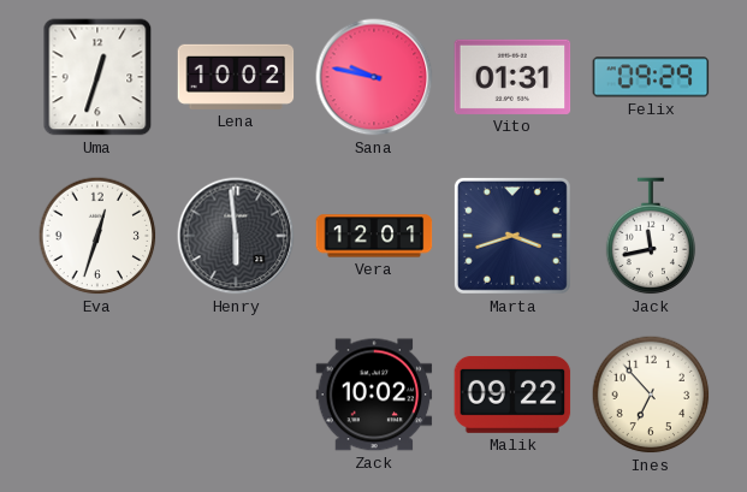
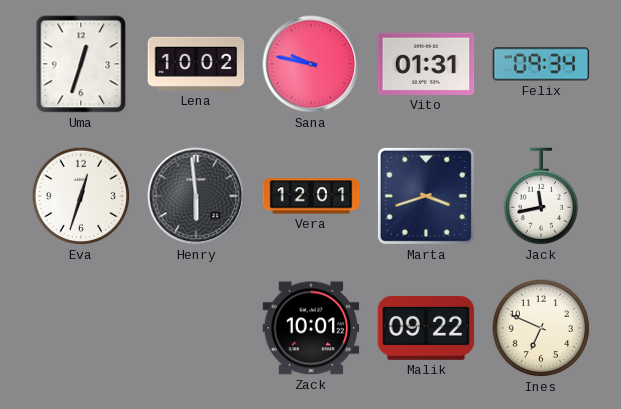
Felix: 09:29 -> 09:34
Zack: 10:02 -> 10:01
Ines: 6:53 -> 6:49
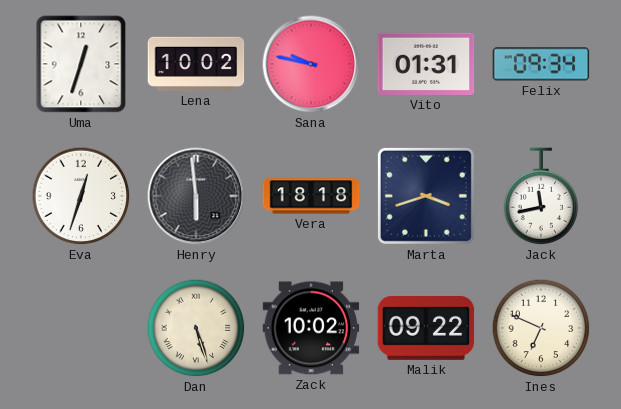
Vera: 12:01 -> 18:18
Dan: none -> 5:27
Zack: 10:01 -> 10:02
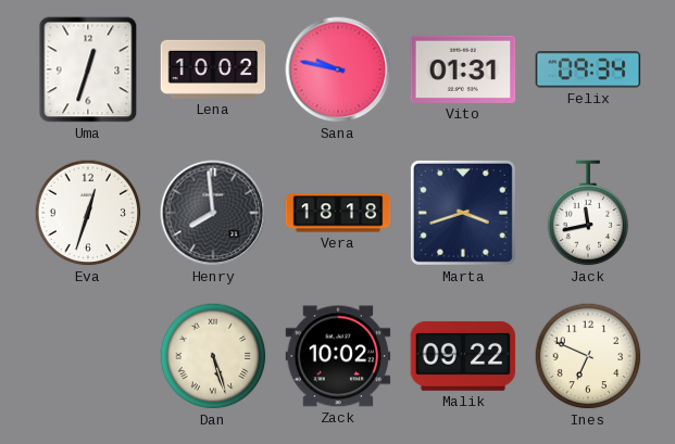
Henry: 5:59 -> 7:59
